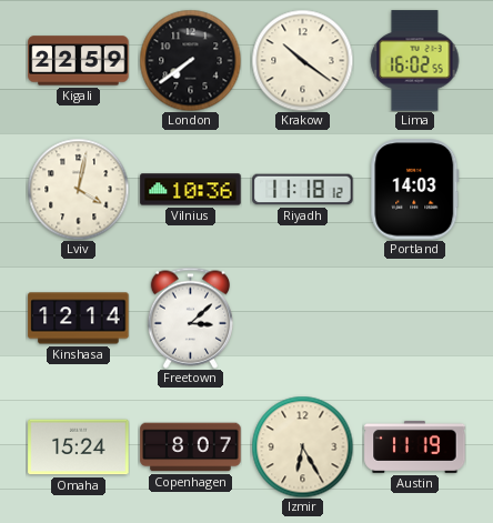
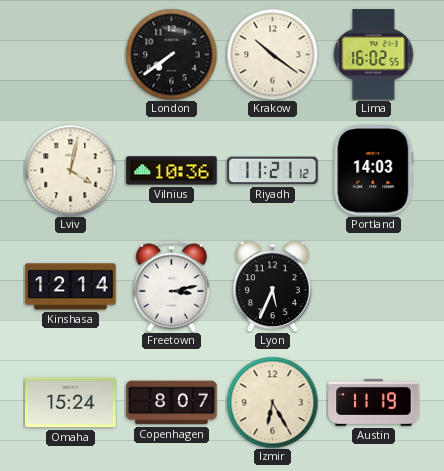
Kigali: 22:59 -> none
Riyadh: 11:18 -> 11:21
Freetown: 3:08 -> 3:13
Lyon: none -> 5:34
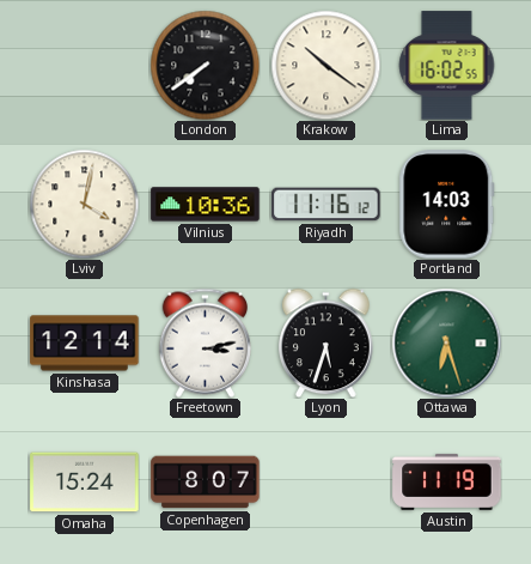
Riyadh: 11:21 -> 11:16
Lyon: 5:34 -> 5:33
Ottawa: none -> 6:27
Izmir: 6:25 -> none
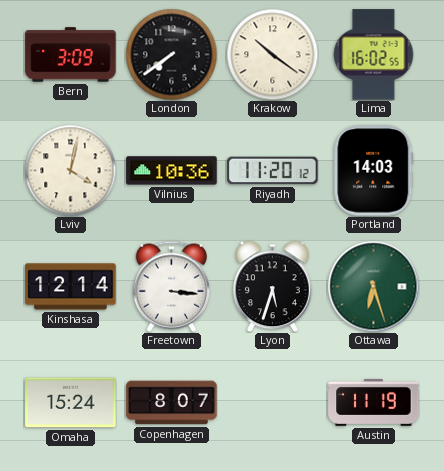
Bern: none -> 3:09
Riyadh: 11:16 -> 11:20
Freetown: 3:13 -> 3:16
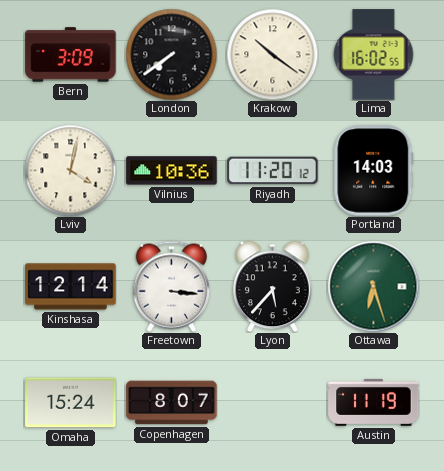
Lyon: 5:33 -> 5:37
